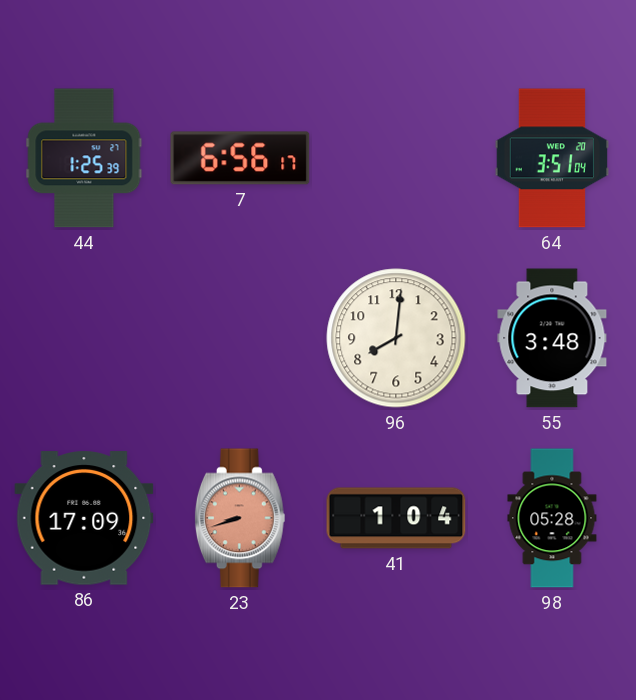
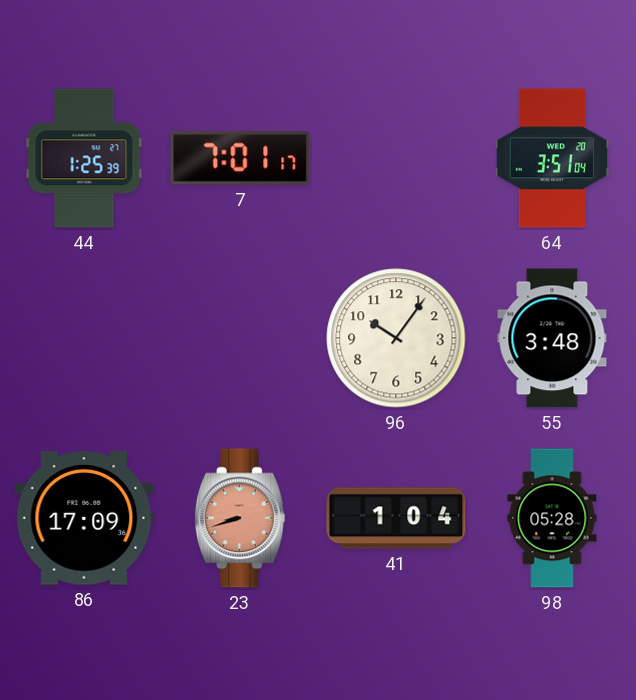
7: 6:56 -> 7:01
96: 8:01 -> 10:06
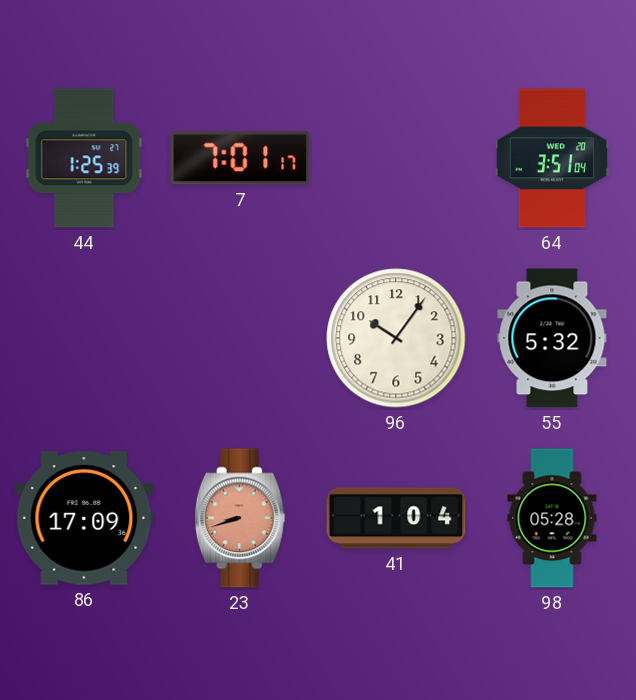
55: 3:48 -> 5:32
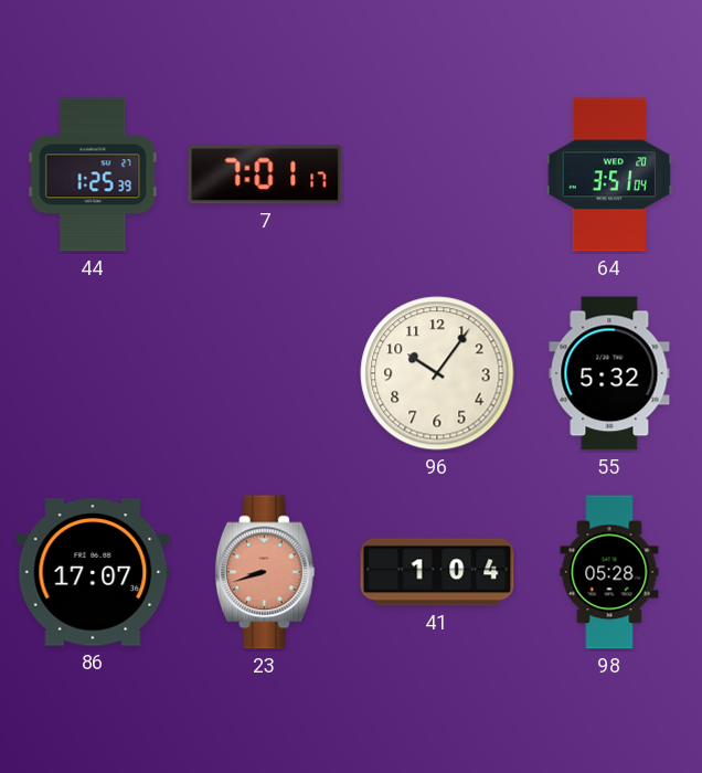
86: 17:09 -> 17:07
